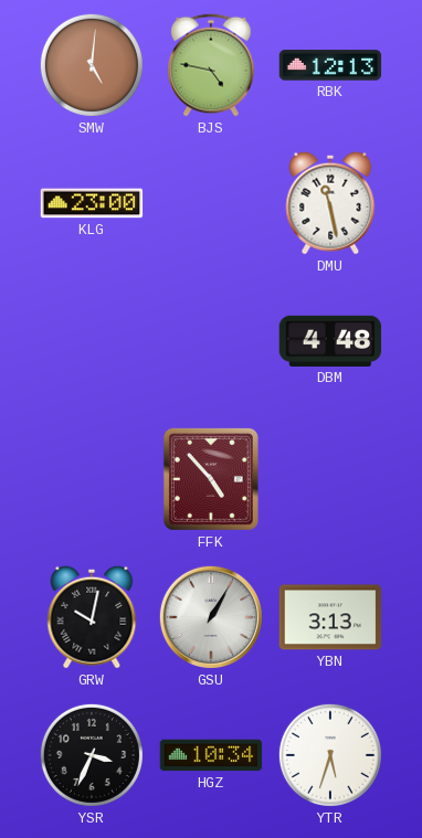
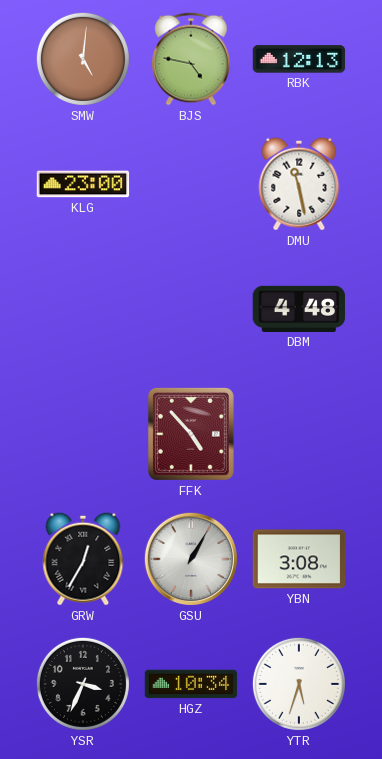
GRW: 10:02 -> 12:35
YBN: 3:13 -> 3:08
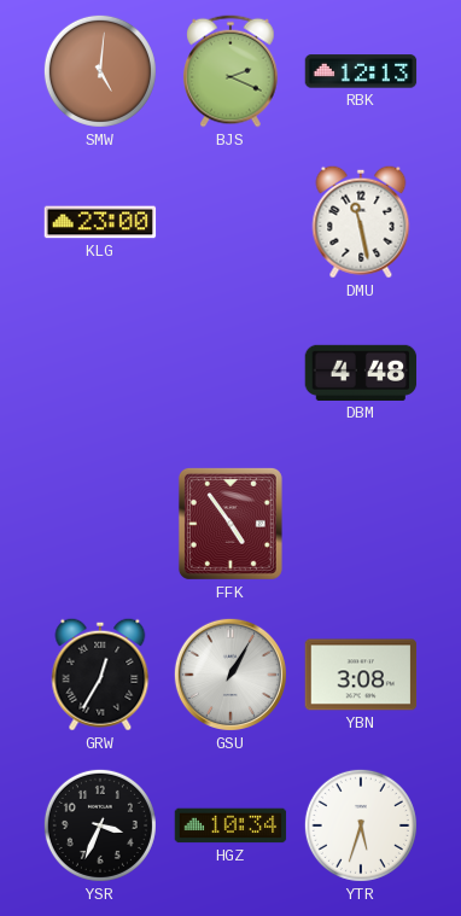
BJS: 4:47 -> 2:19
FFK: 4:53 -> 4:54
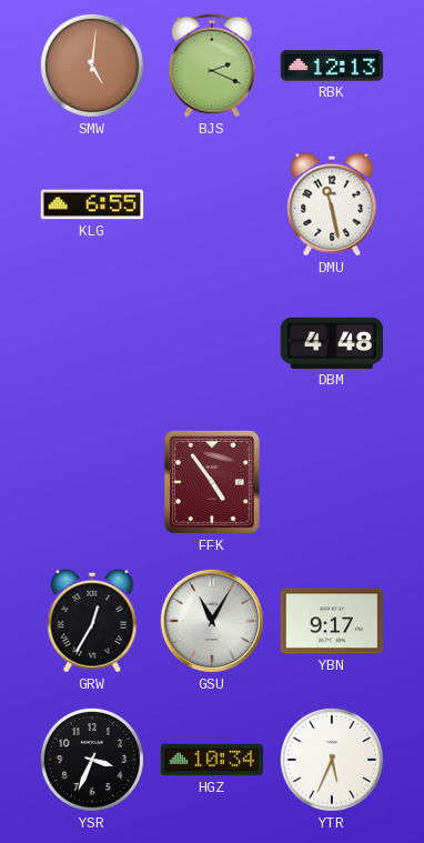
KLG: 23:00 -> 6:55
GSU: 1:05 -> 11:05
YBN: 3:08 -> 9:17
YTR: 5:33 -> 5:34
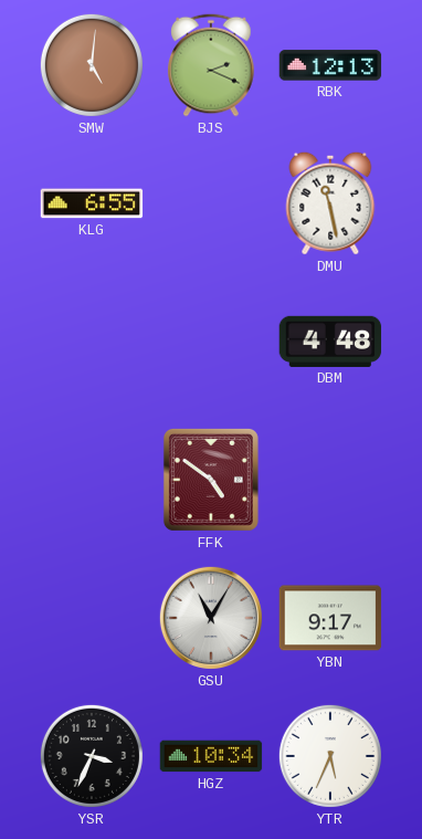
FFK: 4:54 -> 4:51
GRW: 12:35 -> none
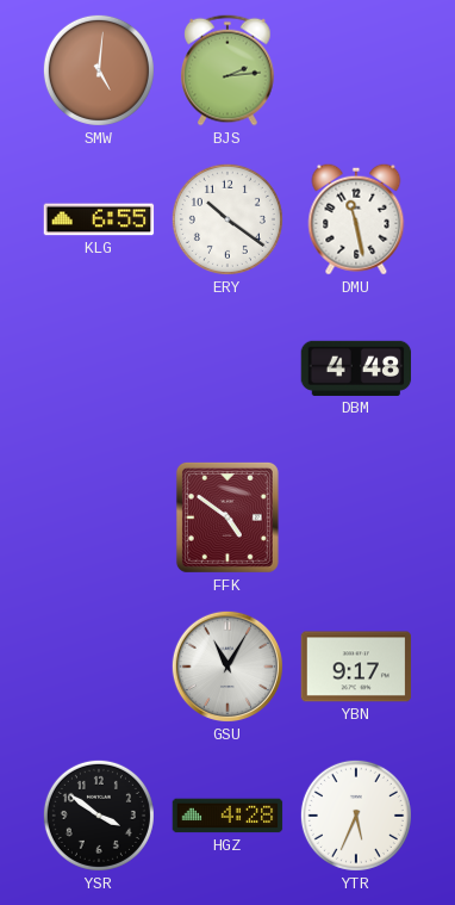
BJS: 2:19 -> 2:14
RBK: 12:13 -> none
ERY: none -> 10:21
YSR: 3:34 -> 3:51
HGZ: 10:34 -> 4:28
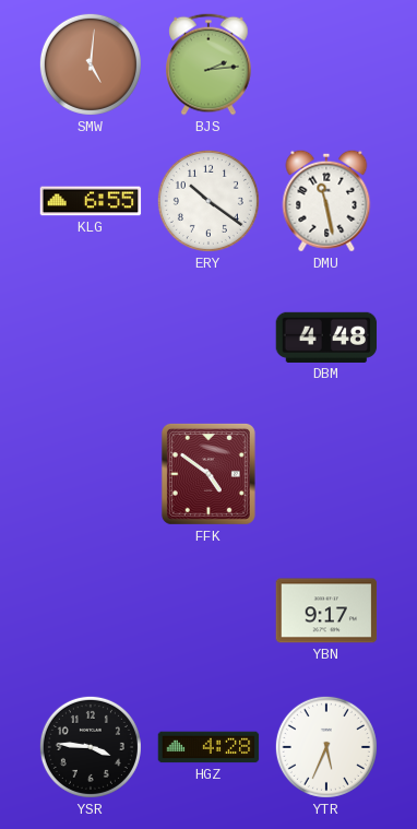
GSU: 11:05 -> none
YSR: 3:51 -> 3:46
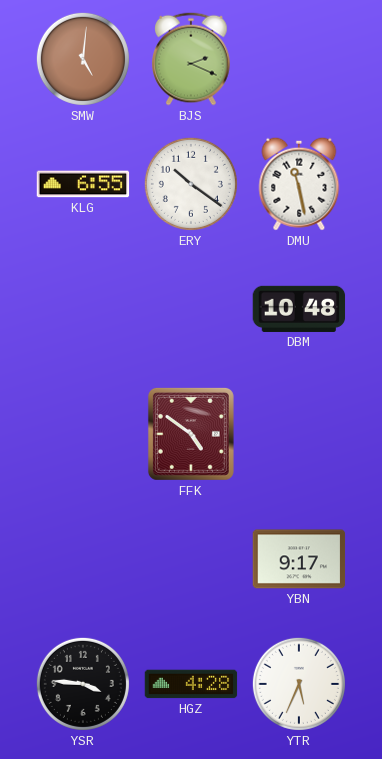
BJS: 2:14 -> 2:19
DBM: 4:48 -> 10:48
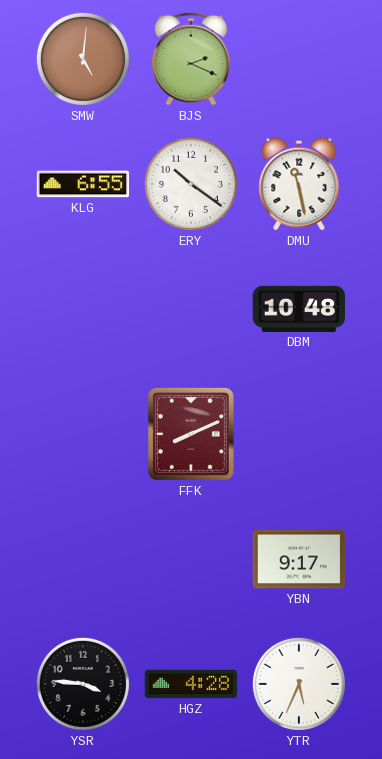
FFK: 4:51 -> 8:11
